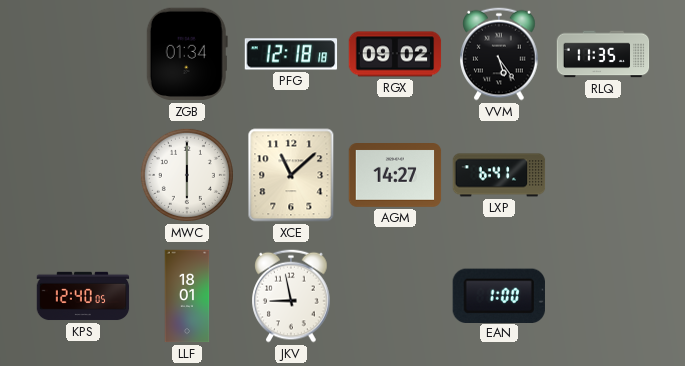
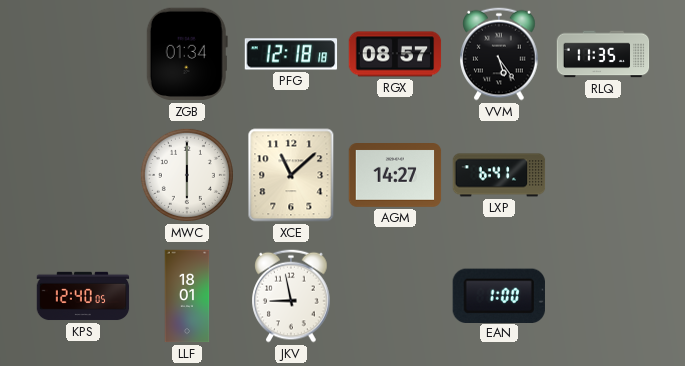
RGX: 09:02 -> 08:57
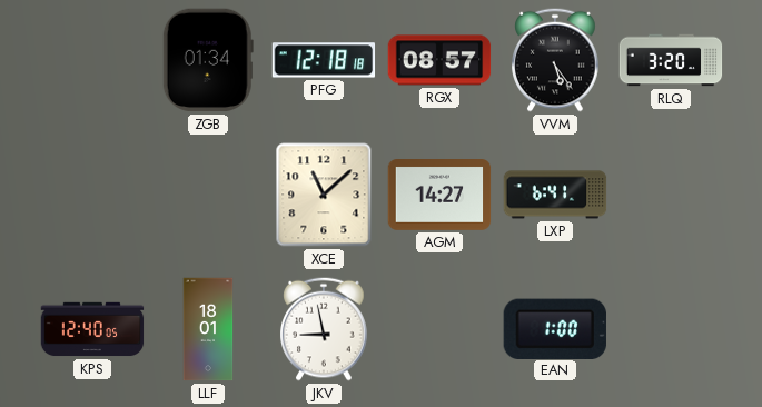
RLQ: 11:35 -> 3:20
MWC: 6:00 -> none
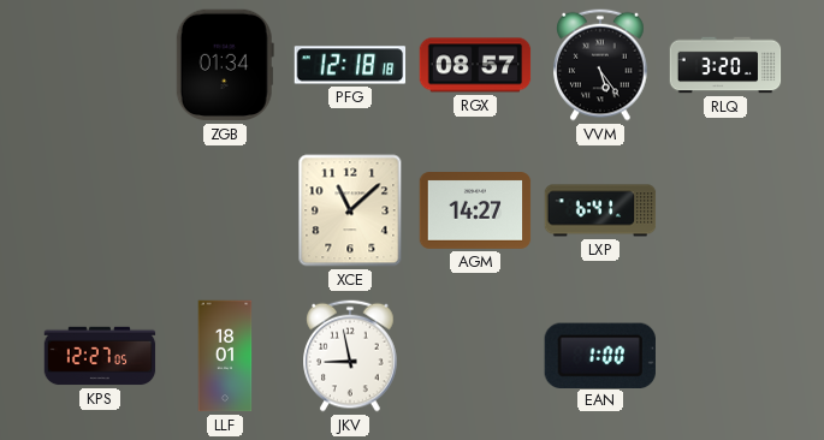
KPS: 12:40 -> 12:27
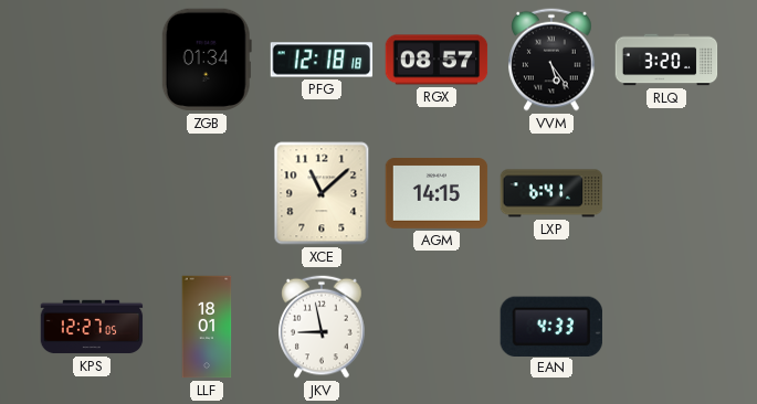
AGM: 14:27 -> 14:15
EAN: 1:00 -> 4:33
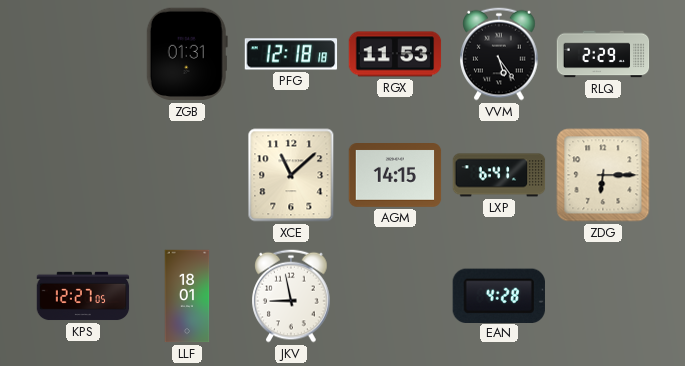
ZGB: 01:34 -> 01:31
RGX: 08:57 -> 11:53
RLQ: 3:20 -> 2:29
ZDG: none -> 6:15
EAN: 4:33 -> 4:28
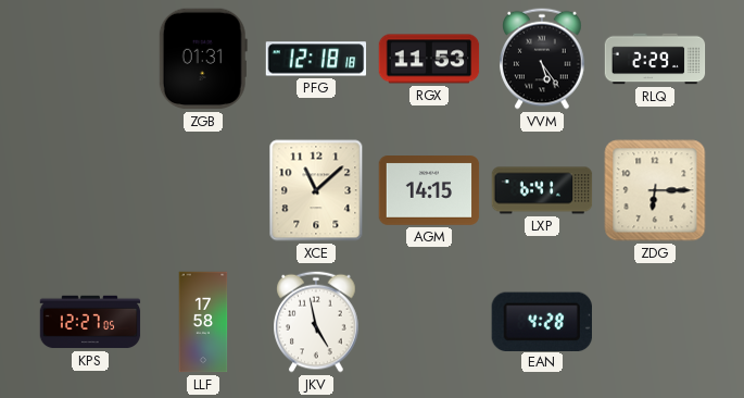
LLF: 18:01 -> 17:58
JKV: 8:58 -> 4:58
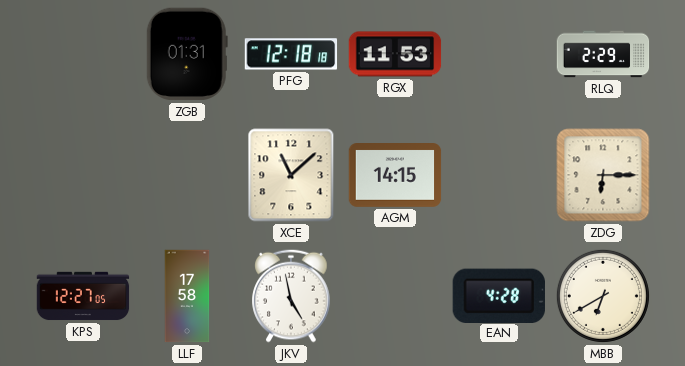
VVM: 5:24 -> none
LXP: 6:41 -> none
MBB: none -> 6:40
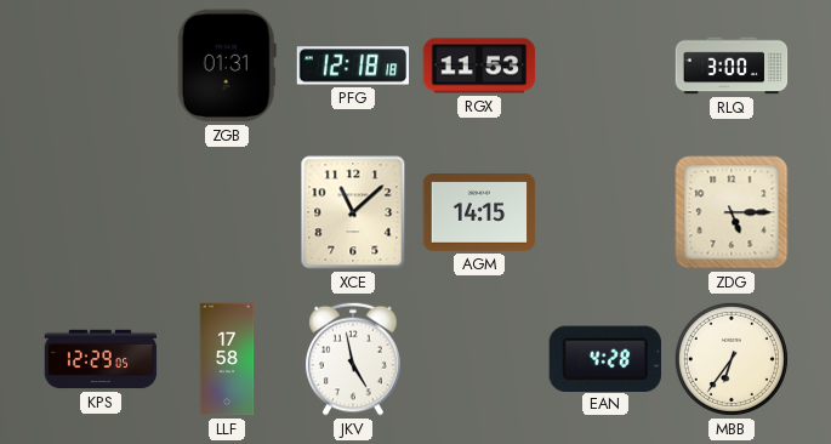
RLQ: 2:29 -> 3:00
ZDG: 6:15 -> 5:15
KPS: 12:27 -> 12:29
MBB: 6:40 -> 6:36
